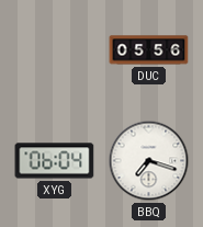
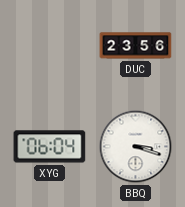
DUC: 05:56 -> 23:56
BBQ: 7:18 -> 3:18
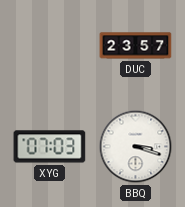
DUC: 23:56 -> 23:57
XYG: 06:04 -> 07:03
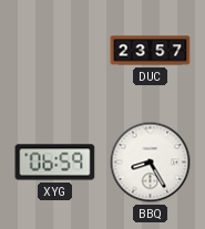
XYG: 07:03 -> 06:59
BBQ: 3:18 -> 8:25
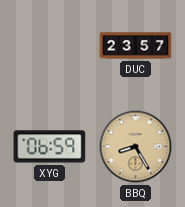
BBQ dial: white -> champagne
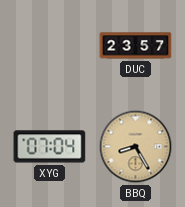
XYG: 06:59 -> 07:04
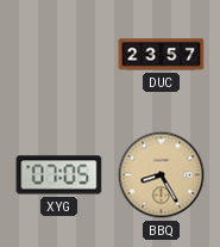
XYG: 07:04 -> 07:05
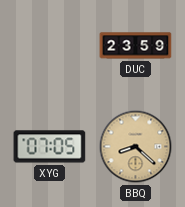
DUC: 23:57 -> 23:59
BBQ: 8:25 -> 8:22
